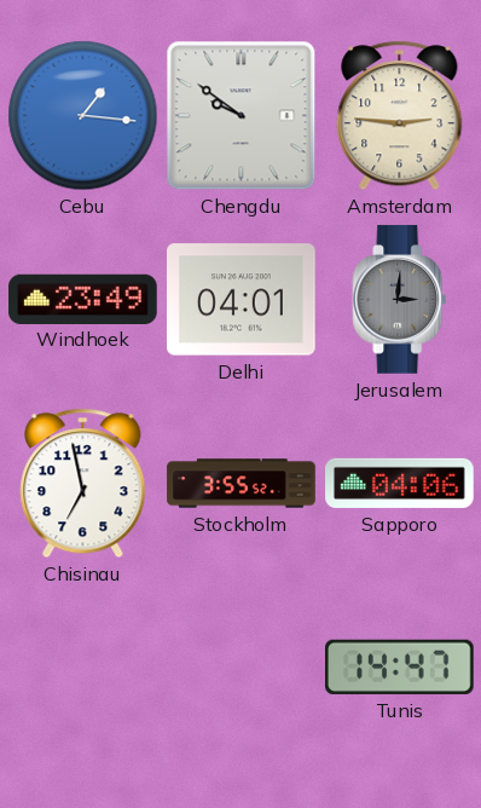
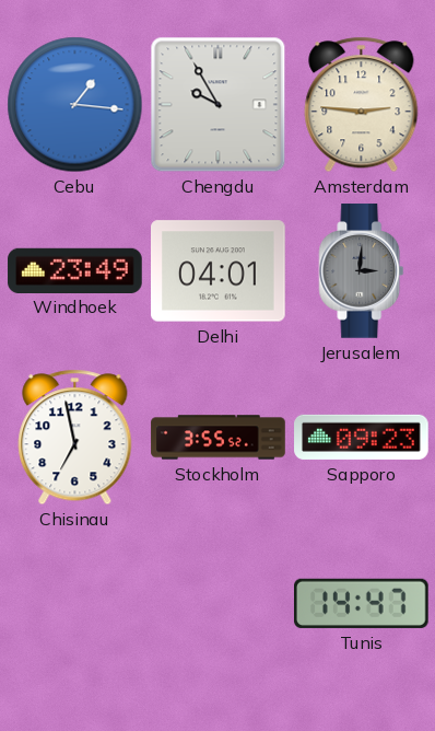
Chengdu: 9:51 -> 9:55
Sapporo: 04:06 -> 09:23
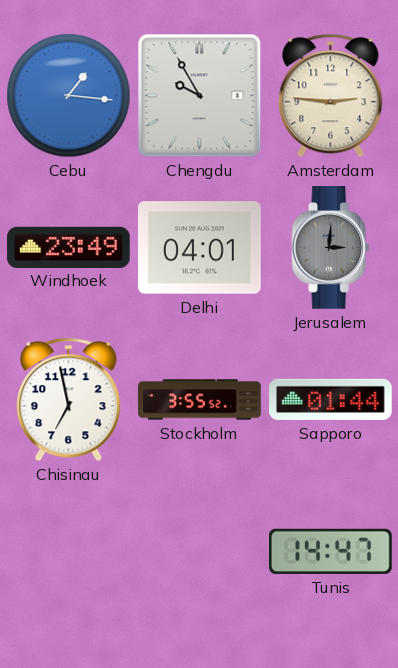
Sapporo: 09:23 -> 01:44
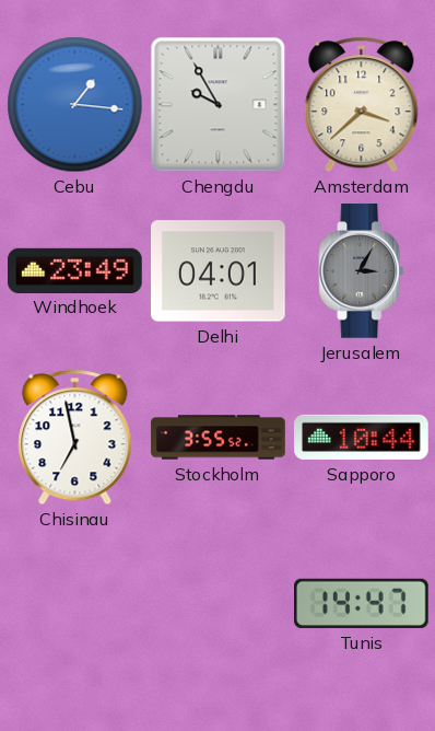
Amsterdam: 2:46 -> 3:38
Jerusalem: 3:01 -> 3:05
Sapporo: 01:44 -> 10:44
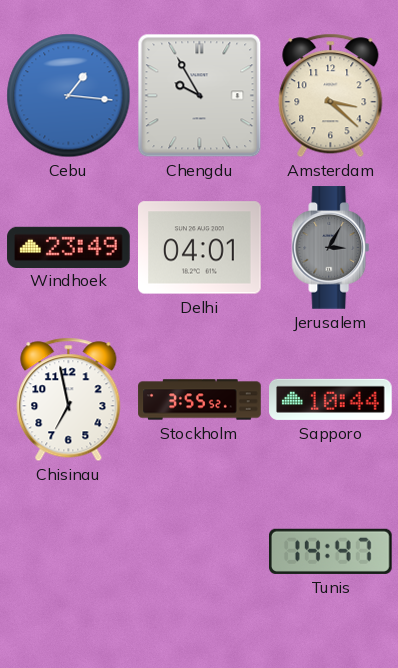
Amsterdam: 3:38 -> 3:22
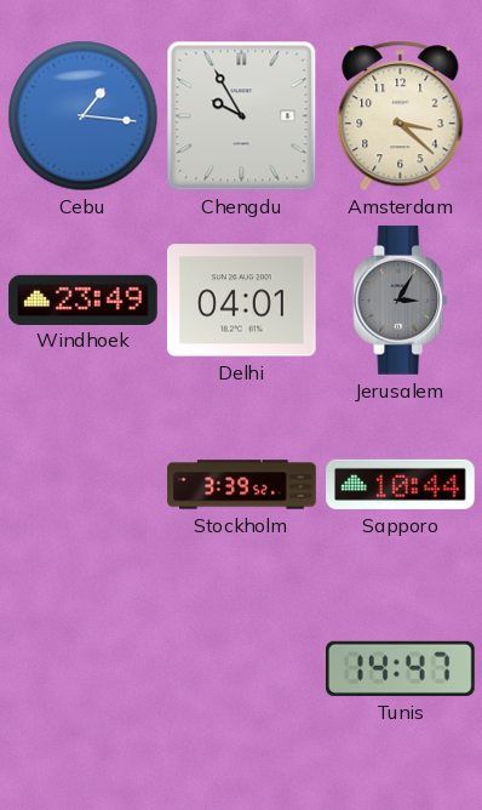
Chisinau: 6:58 -> none
Stockholm: 3:55 -> 3:39
